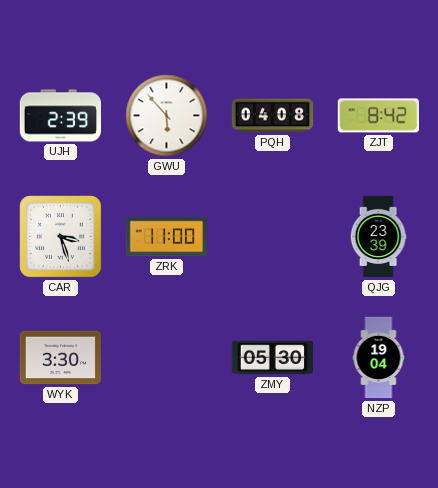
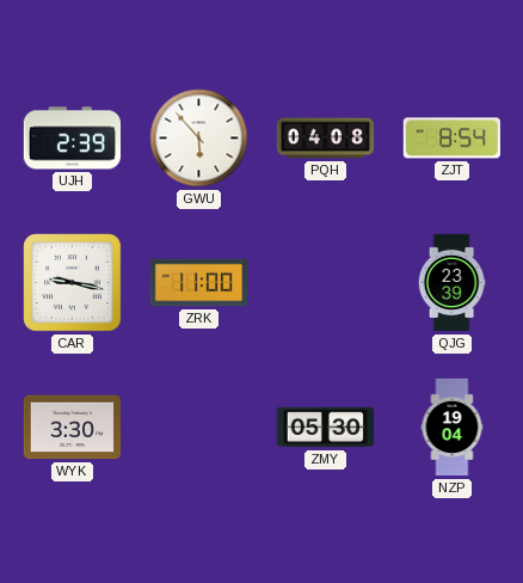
ZJT: 8:42 -> 8:54
CAR: 3:27 -> 9:17
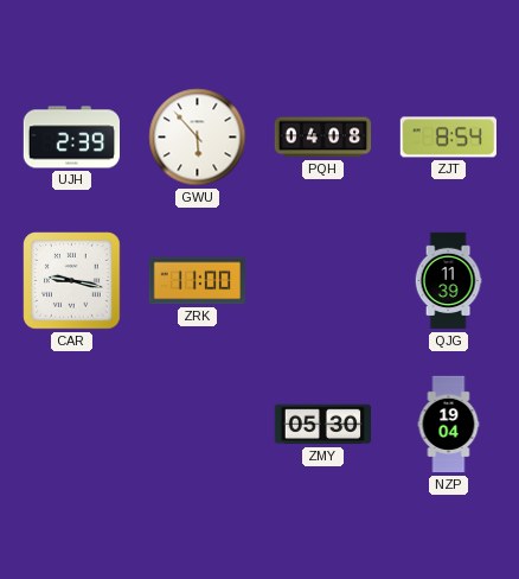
QJG: 23:39 -> 11:39
WYK: 3:30 -> none
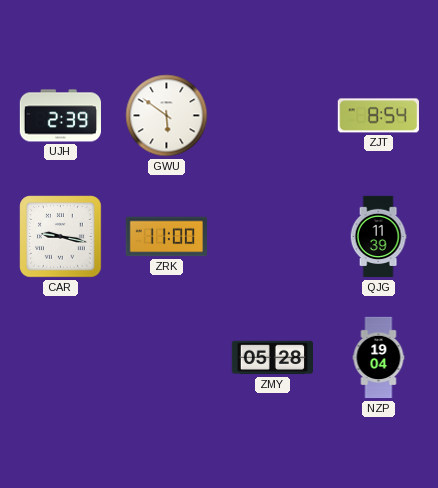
GWU: 5:53 -> 5:51
PQH: 04:08 -> none
ZMY: 05:30 -> 05:28
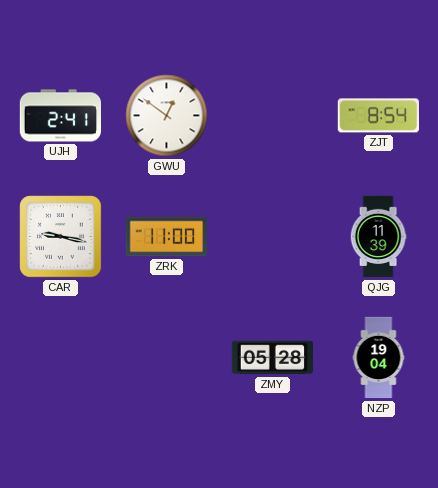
UJH: 2:39 -> 2:41
GWU: 5:51 -> 12:51
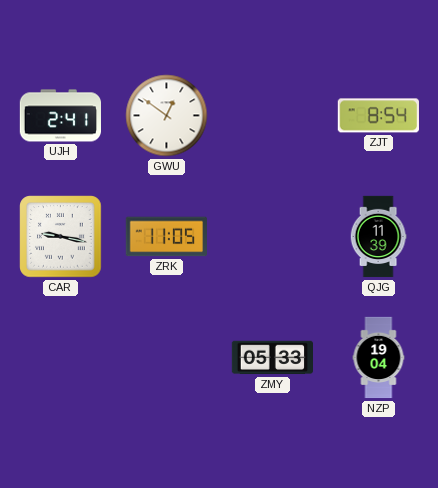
ZRK: 11:00 -> 11:05
ZMY: 05:28 -> 05:33
